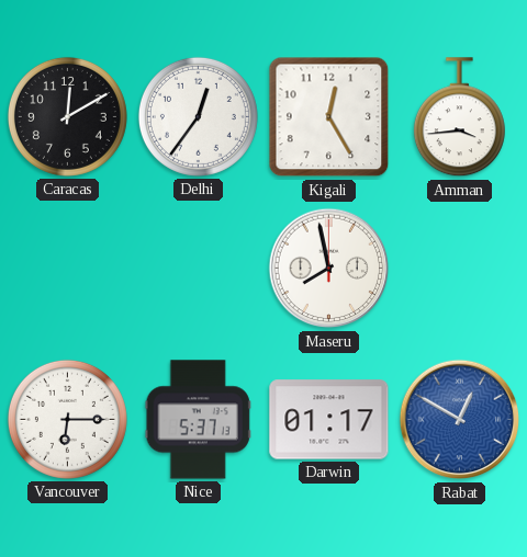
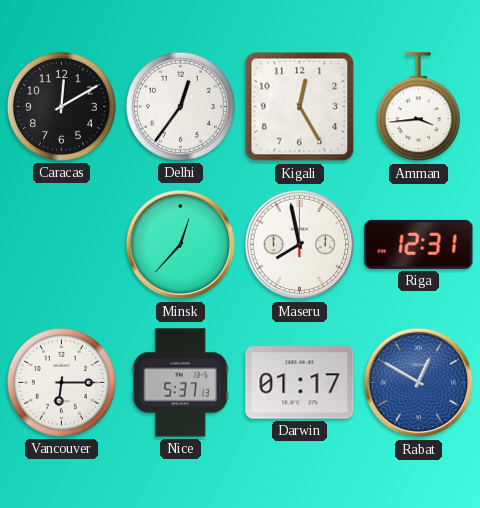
Minsk: none -> 12:37
Riga: none -> 12:31
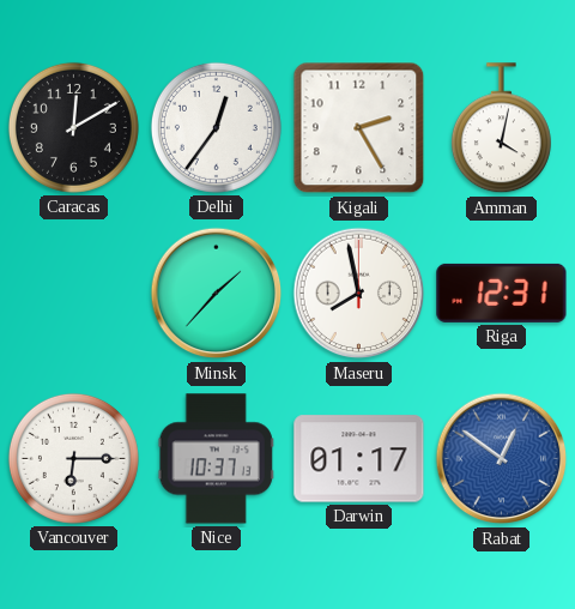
Kigali: 12:25 -> 2:25
Amman: 3:44 -> 4:02
Minsk: 12:37 -> 1:37
Nice: 5:37 -> 10:37
Rabat: 12:50 -> 12:51
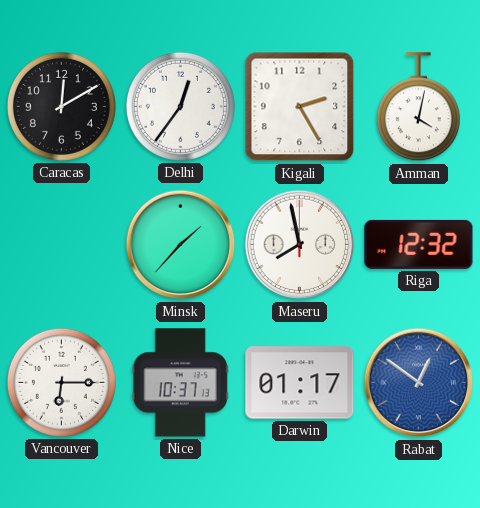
Riga: 12:31 -> 12:32
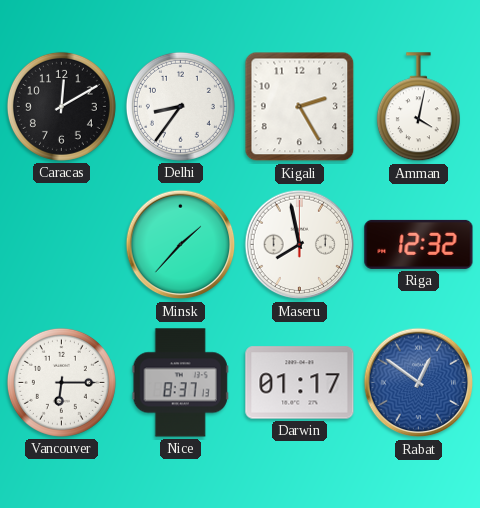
Delhi: 12:36 -> 8:36
Nice: 10:37 -> 8:37
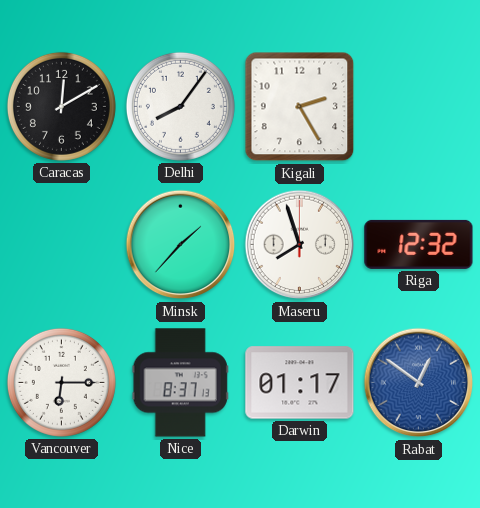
Delhi: 8:36 -> 8:06
Amman: 4:02 -> none
Maseru: 7:58 -> 7:57
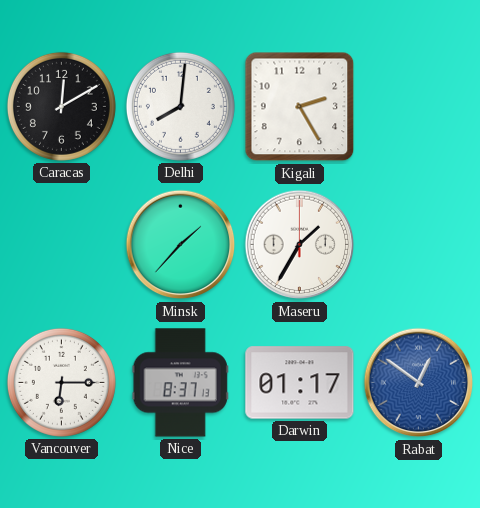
Delhi: 8:06 -> 8:01
Maseru: 7:57 -> 1:35
Riga: 12:32 -> none
